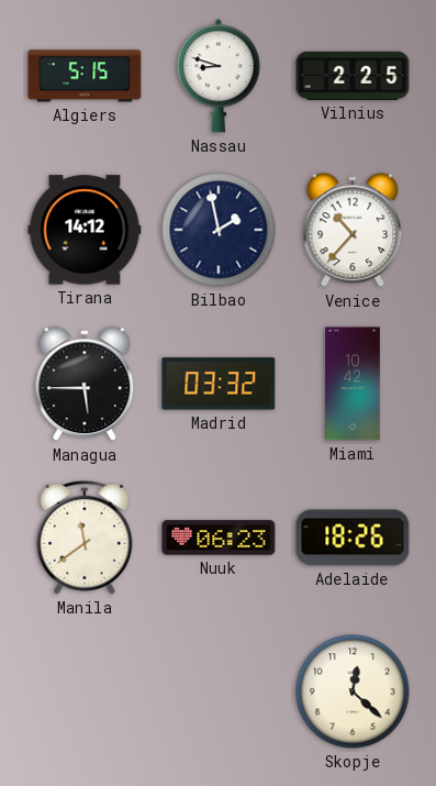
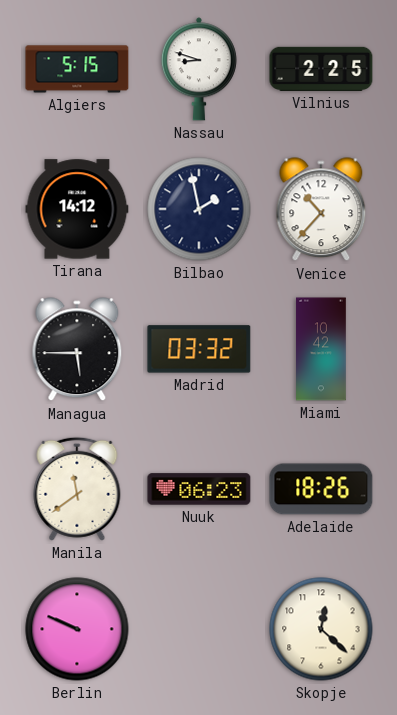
Berlin: none -> 9:49
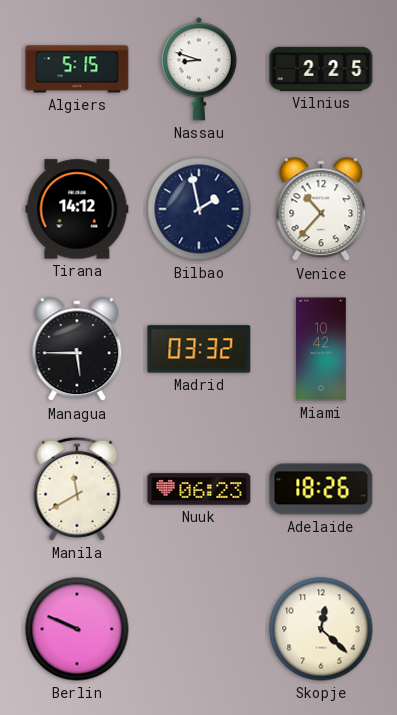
Manila: 11:39 -> 11:40
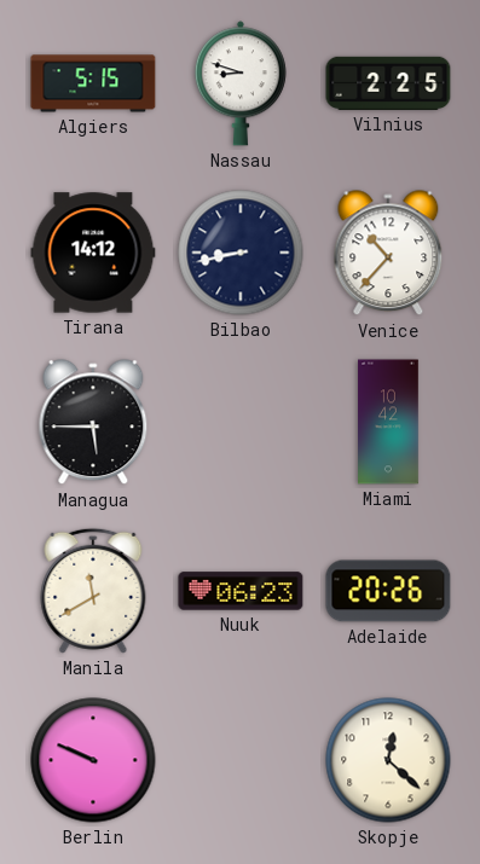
Bilbao: 1:58 -> 8:43
Madrid: 03:32 -> none
Adelaide: 18:26 -> 20:26
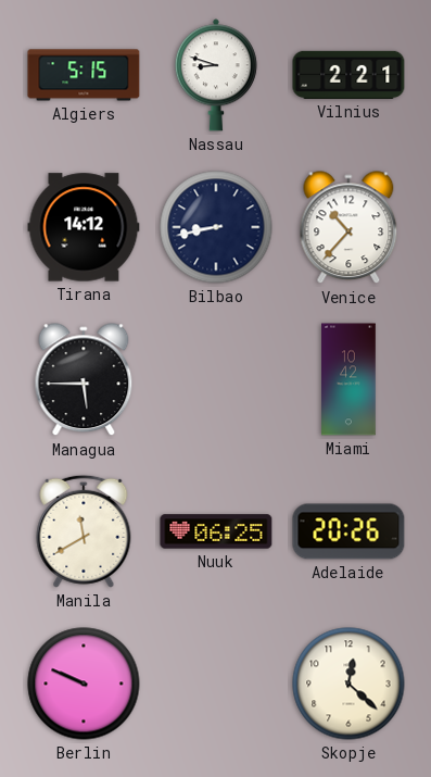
Vilnius: 2:25 -> 2:21
Nuuk: 06:23 -> 06:25
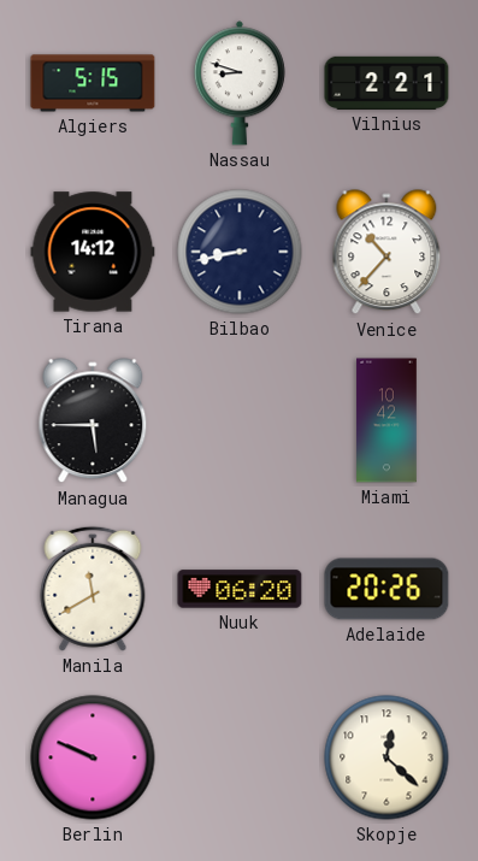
Nuuk: 06:25 -> 06:20
